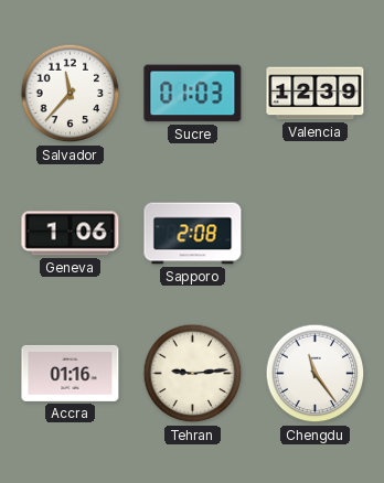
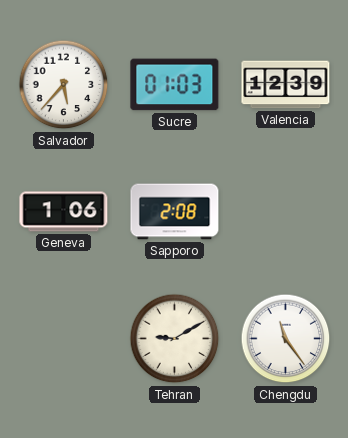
Salvador: 11:37 -> 5:37
Accra: 01:16 -> none
Tehran: 9:14 -> 9:10
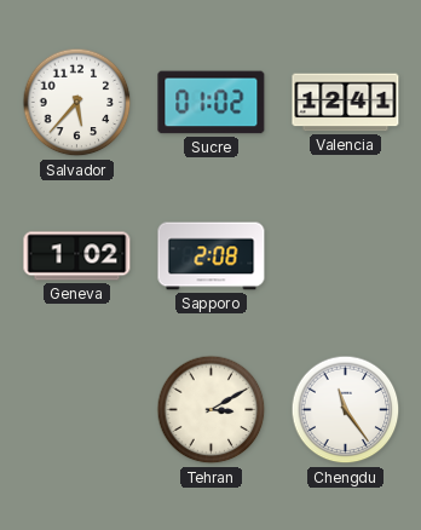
Sucre: 01:03 -> 01:02
Valencia: 12:39 -> 12:41
Geneva: 1:06 -> 1:02
Tehran: 9:10 -> 3:10
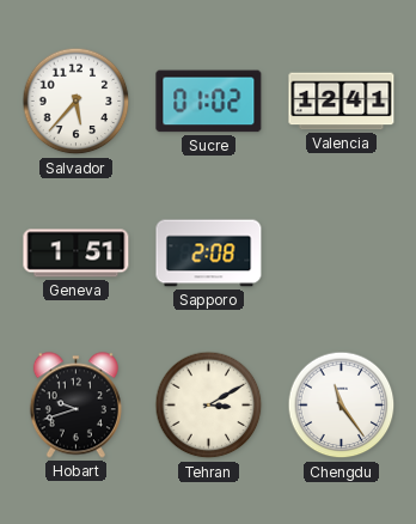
Geneva: 1:02 -> 1:51
Hobart: none -> 9:42
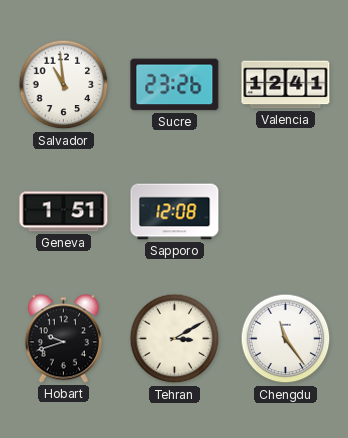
Salvador: 5:37 -> 10:59
Sucre: 01:02 -> 23:26
Sapporo: 2:08 -> 12:08
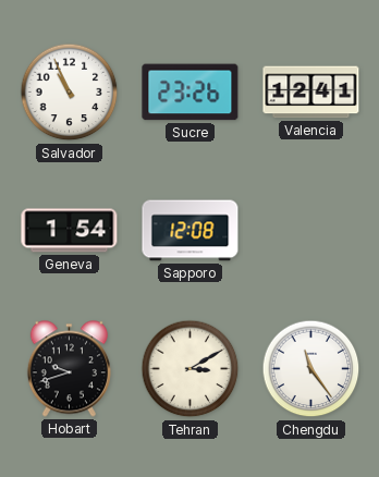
Salvador: 10:59 -> 10:56
Geneva: 1:51 -> 1:54
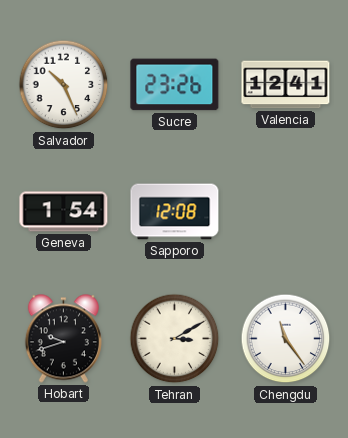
Salvador: 10:56 -> 10:26
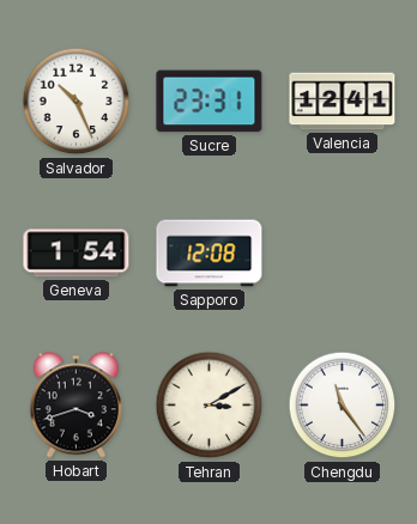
Sucre: 23:26 -> 23:31
Hobart: 9:42 -> 3:42
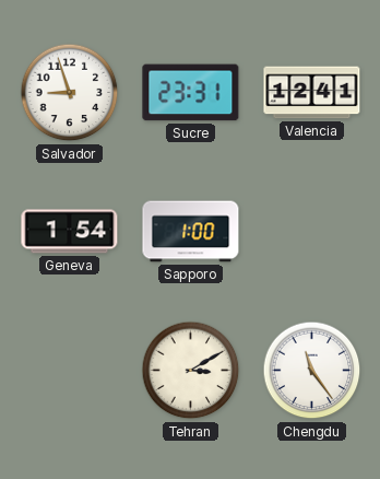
Salvador: 10:26 -> 8:57
Sapporo: 12:08 -> 1:00
Hobart: 3:42 -> none
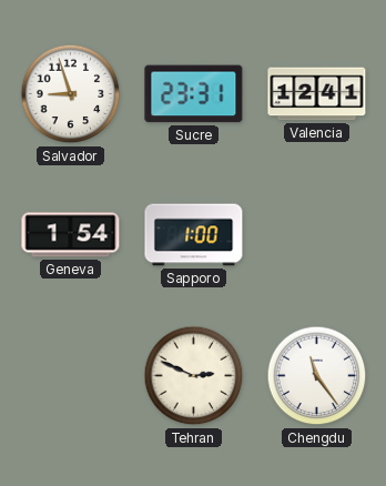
Tehran: 3:10 -> 2:49
